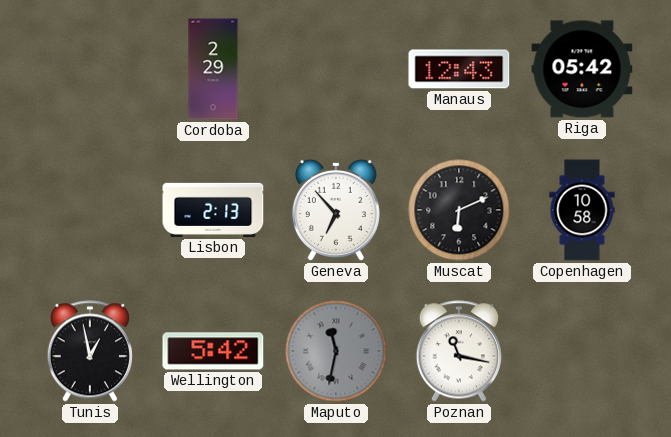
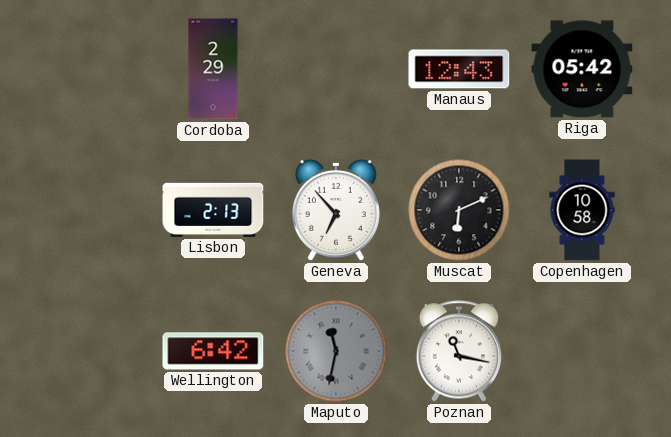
Tunis: 12:58 -> none
Wellington: 5:42 -> 6:42
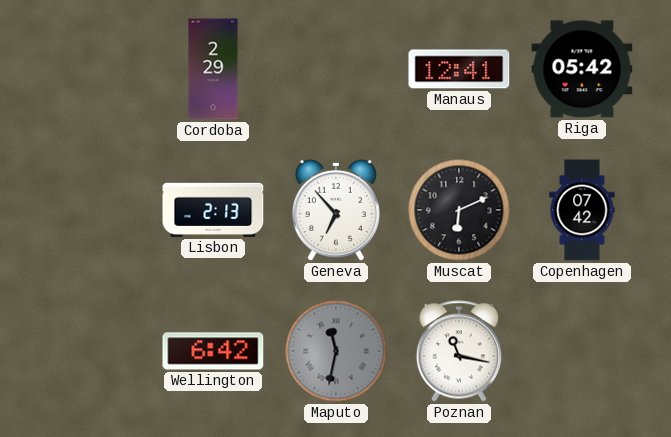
Manaus: 12:43 -> 12:41
Copenhagen: 10:58 -> 07:42
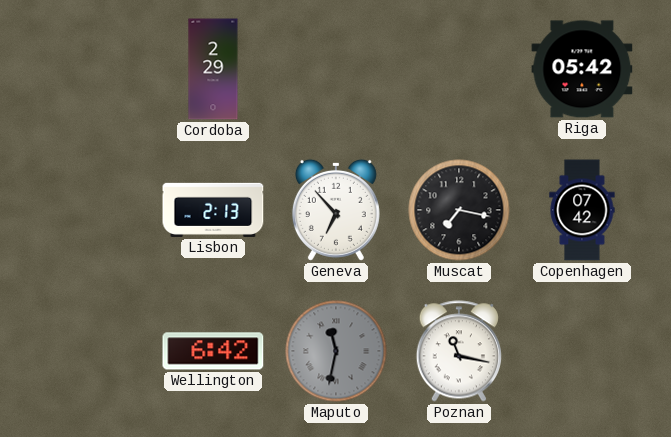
Manaus: 12:41 -> none
Muscat: 6:11 -> 7:17
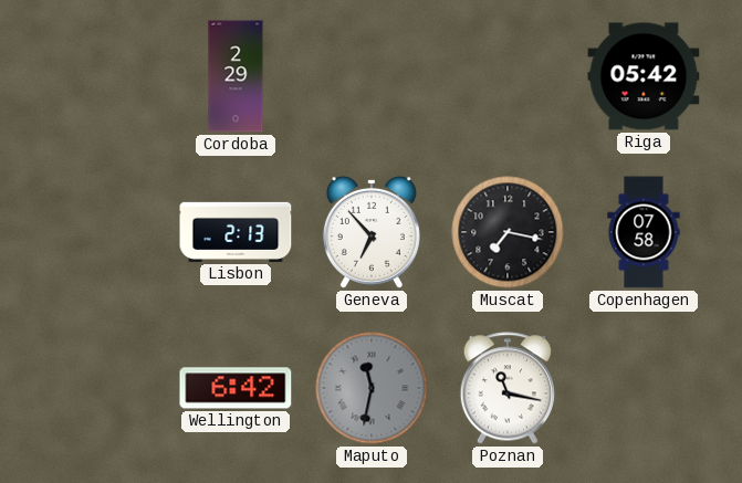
Copenhagen: 07:42 -> 07:58
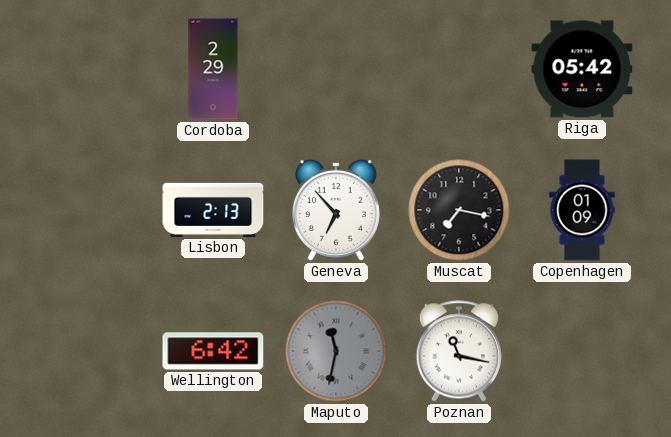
Copenhagen: 07:58 -> 01:09
